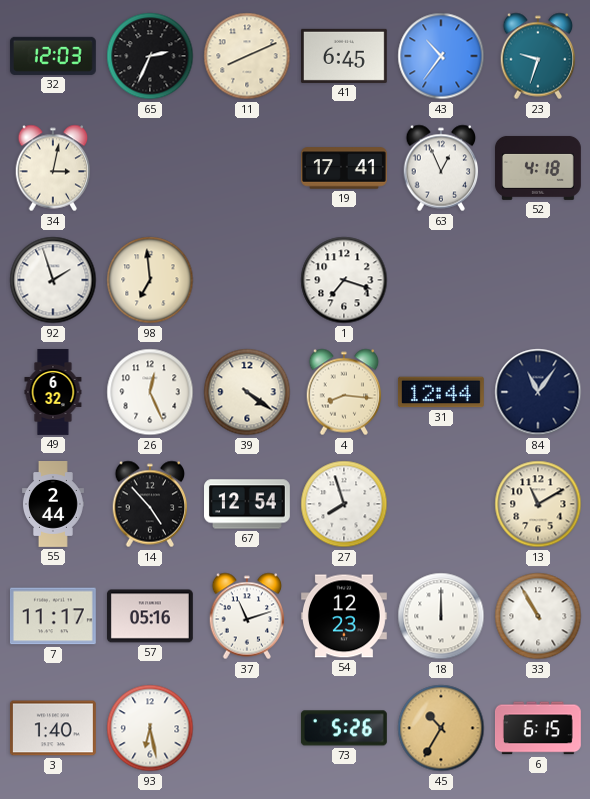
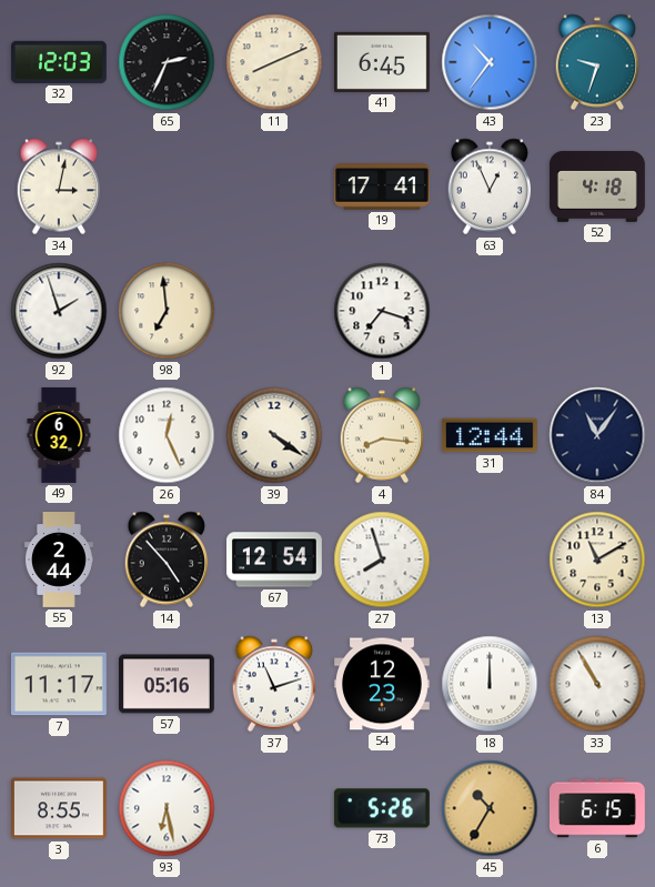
3: 1:40 -> 8:55
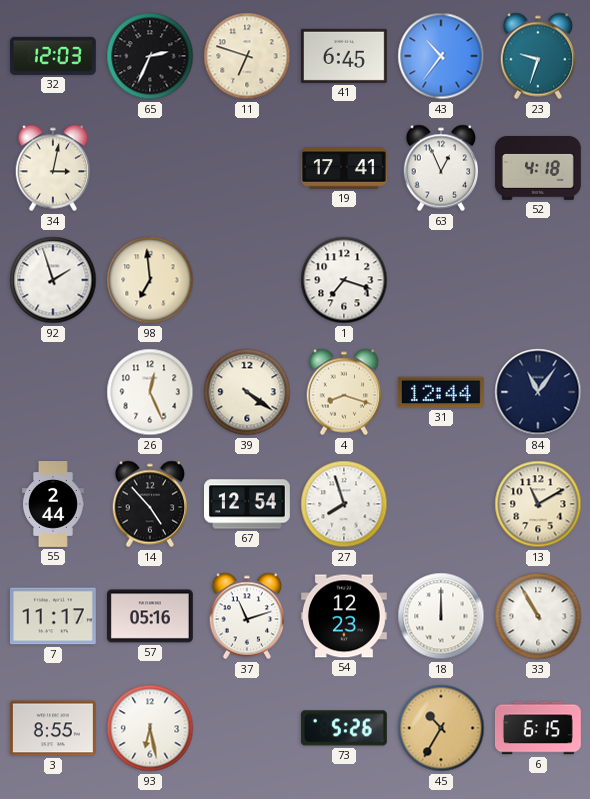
11: 8:11 -> 6:48
49: 6:32 -> none
4: 8:16 -> 8:18
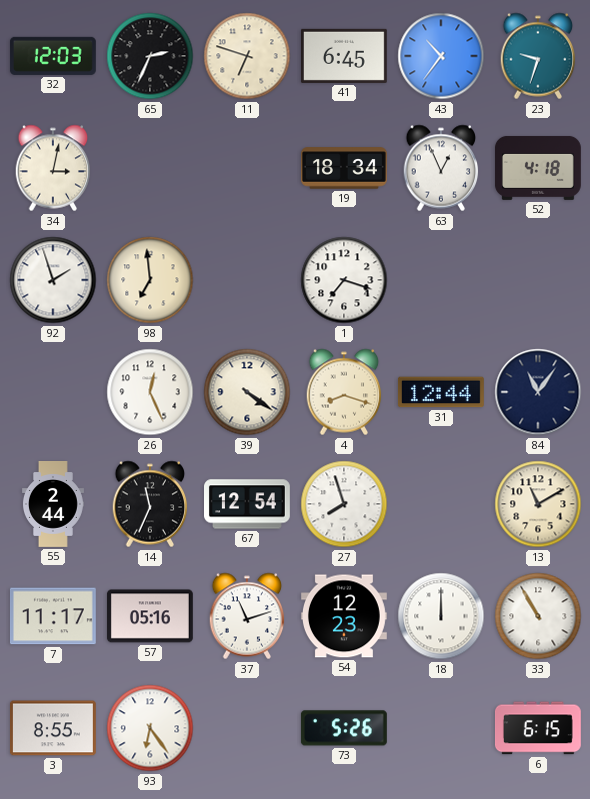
19: 17:41 -> 18:34
14: 4:53 -> 11:34
93: 6:28 -> 6:24
45: 10:35 -> none
